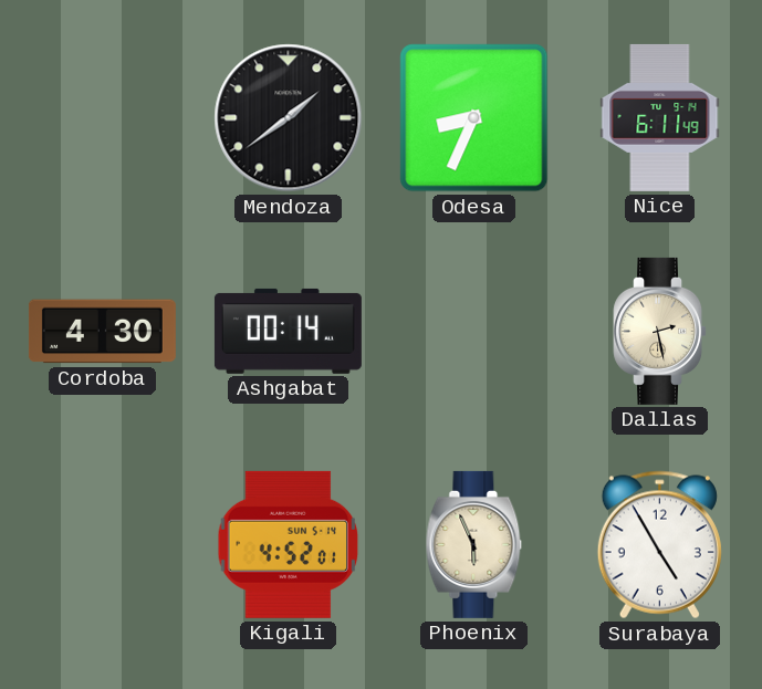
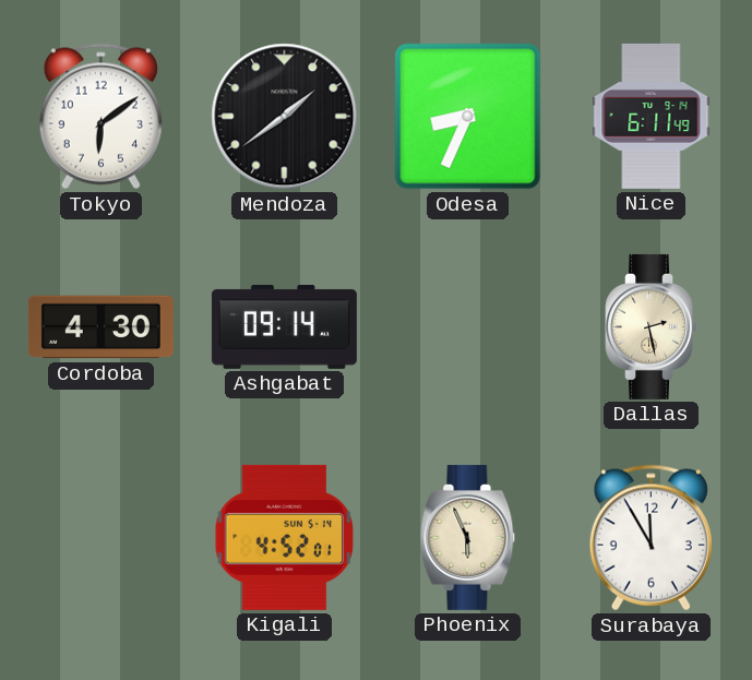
Tokyo: none -> 6:09
Ashgabat: 00:14 -> 09:14
Surabaya: 4:55 -> 11:55
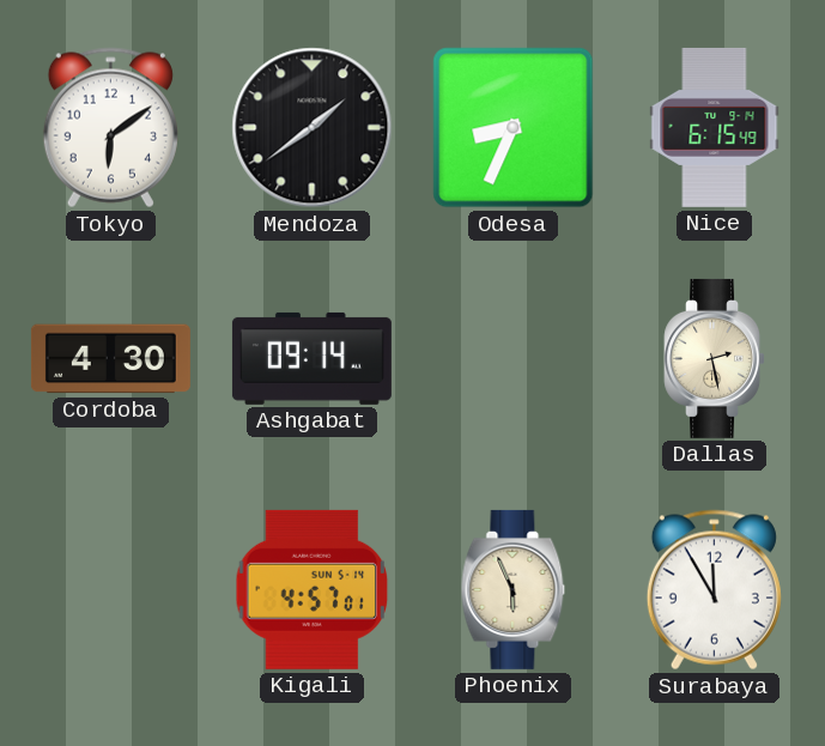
Nice: 6:11 -> 6:15
Kigali: 4:52 -> 4:57
